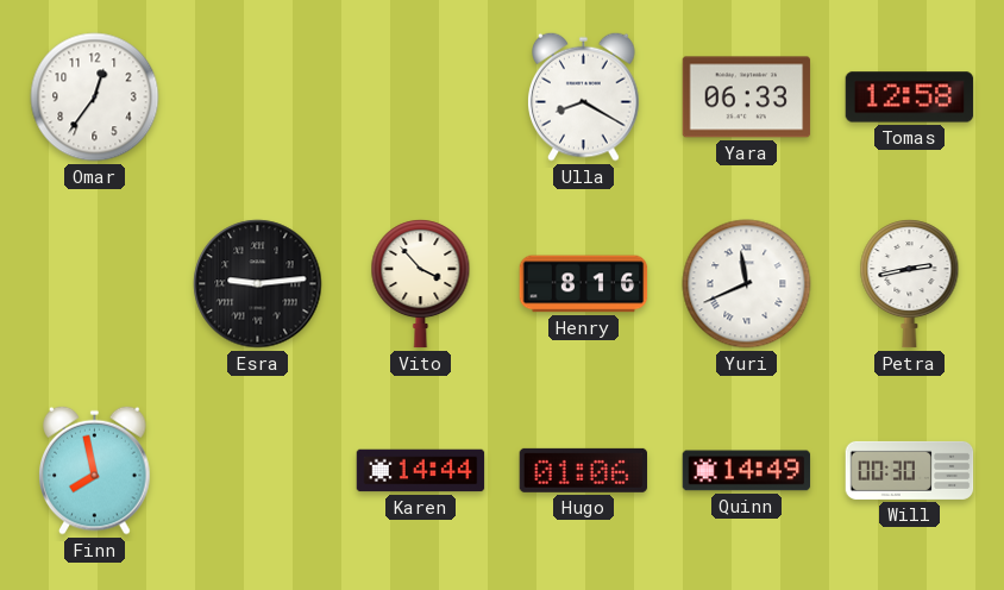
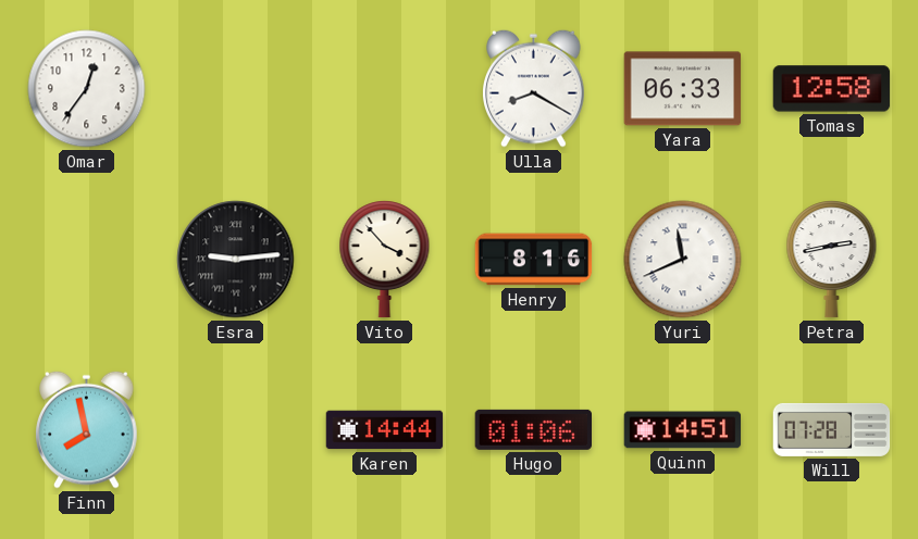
Quinn: 14:49 -> 14:51
Will: 00:30 -> 07:28
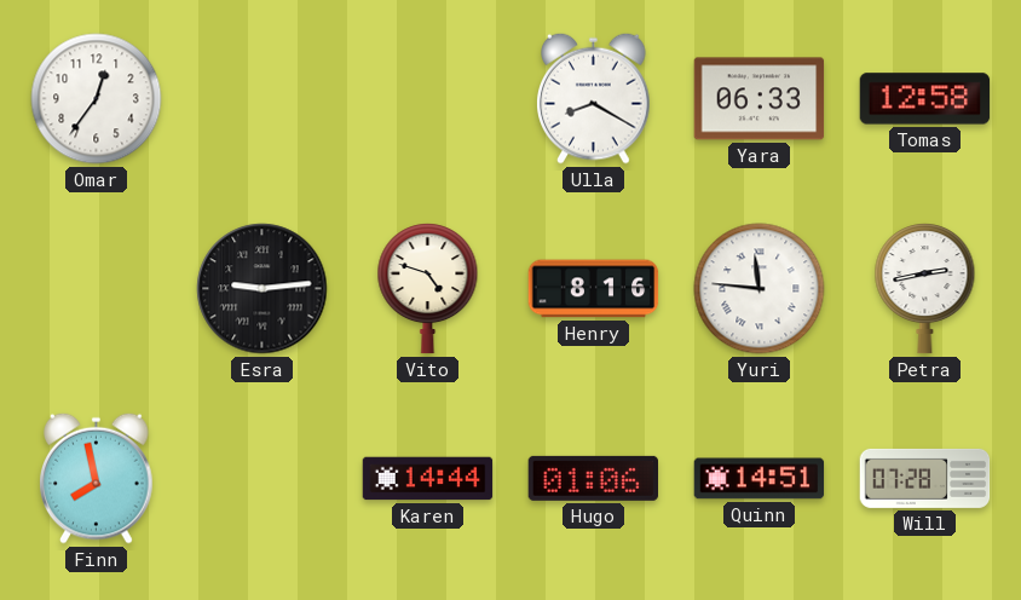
Vito: 3:53 -> 4:48
Yuri: 11:41 -> 11:46
